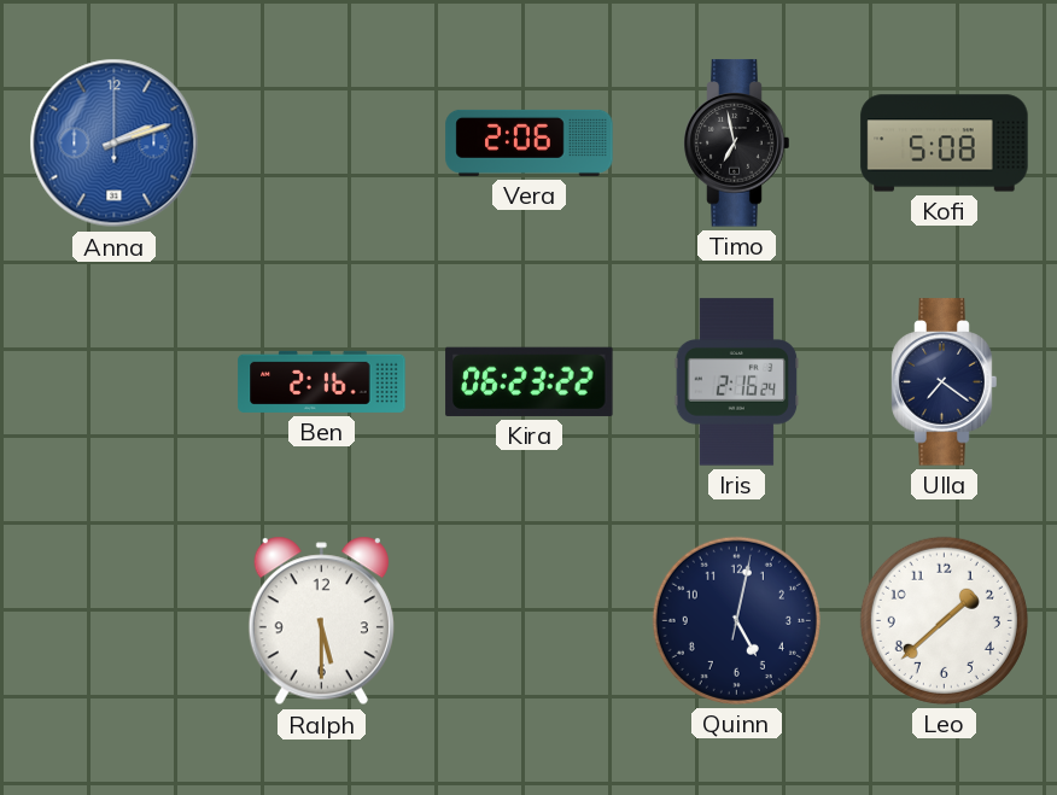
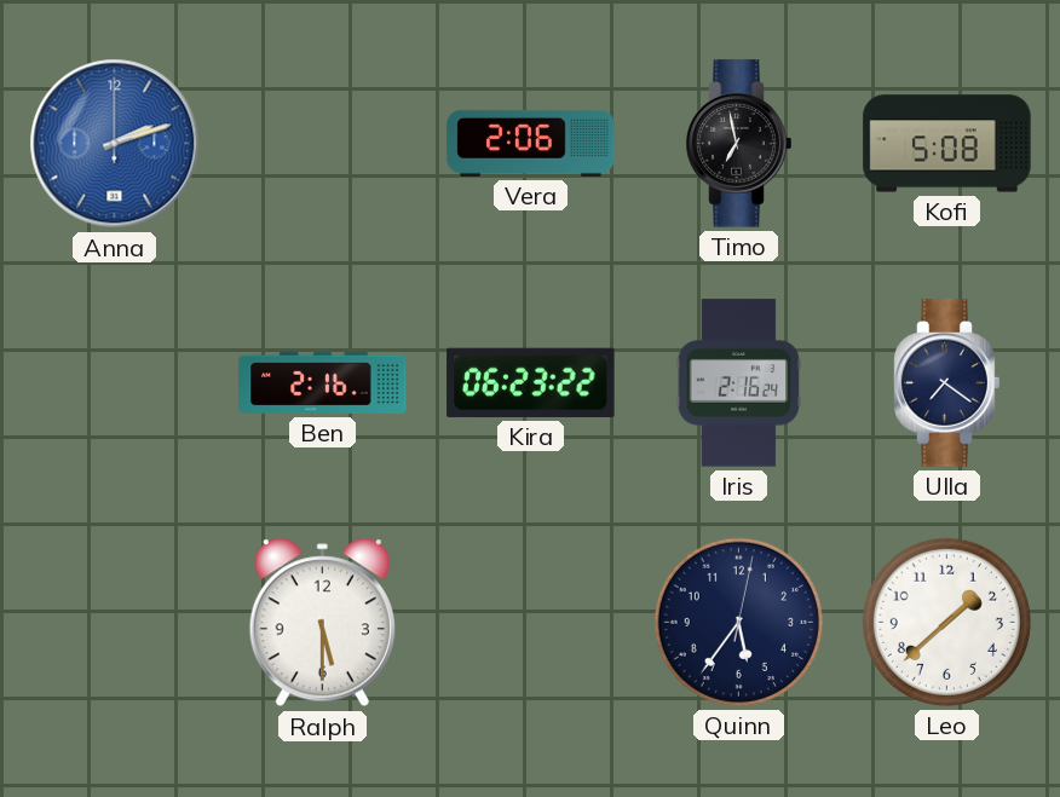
Quinn: 5:02 -> 5:36
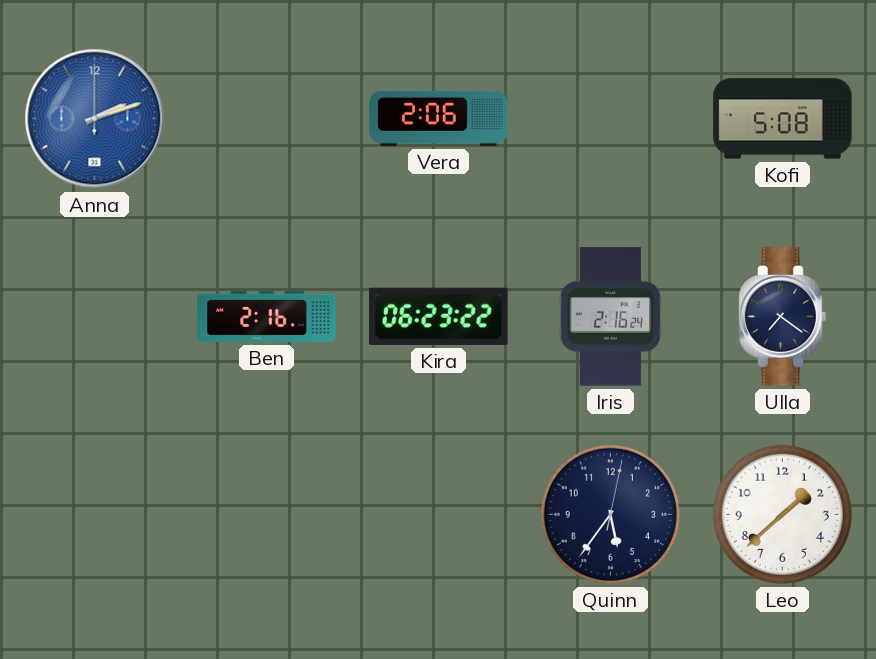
Timo: 6:58 -> none
Ralph: 5:30 -> none
